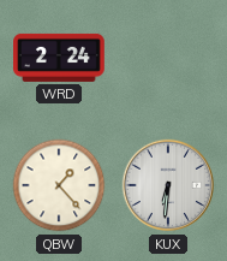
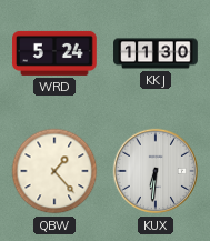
WRD: 2:24 -> 5:24
KKJ: none -> 11:30
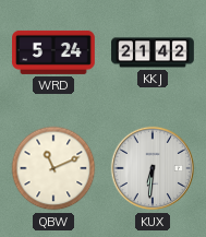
KKJ: 11:30 -> 21:42
QBW: 1:23 -> 11:11
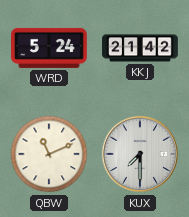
KUX: 6:31 -> 7:30
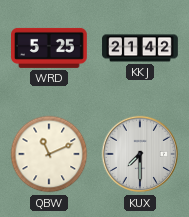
WRD: 5:24 -> 5:25
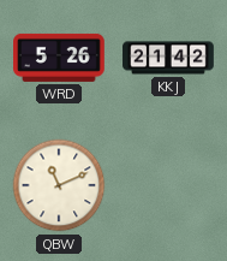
WRD: 5:25 -> 5:26
KUX: 7:30 -> none
